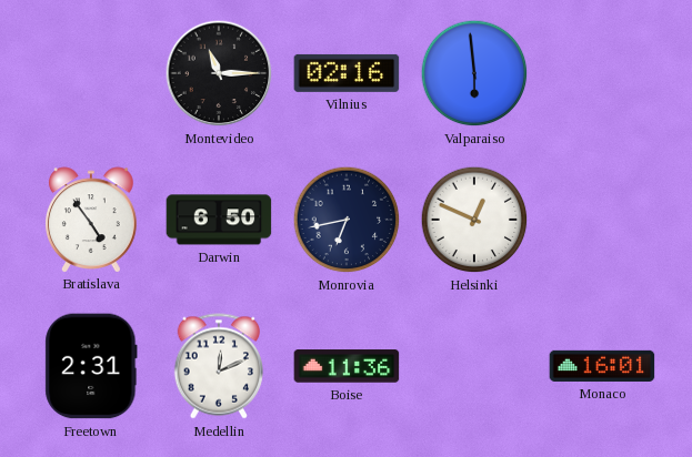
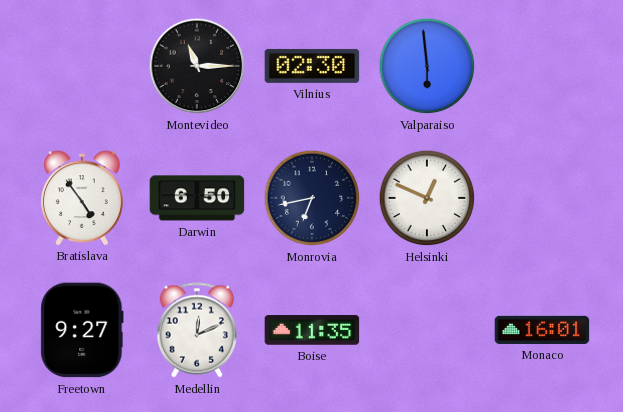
Vilnius: 02:16 -> 02:30
Freetown: 2:31 -> 9:27
Boise: 11:36 -> 11:35
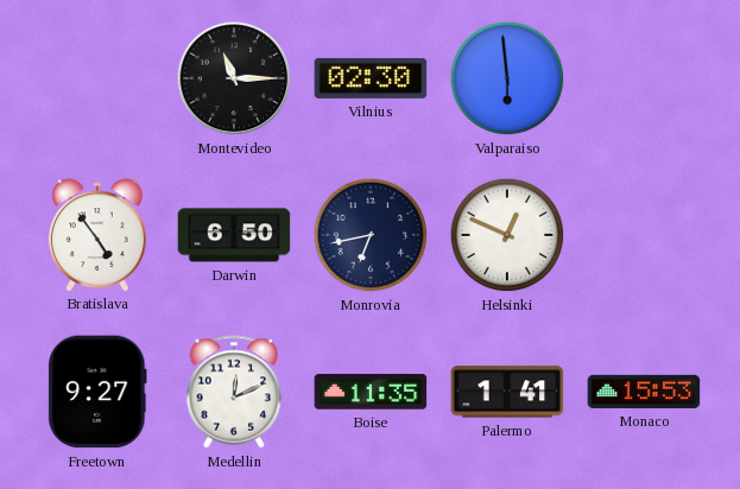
Palermo: none -> 1:41
Monaco: 16:01 -> 15:53
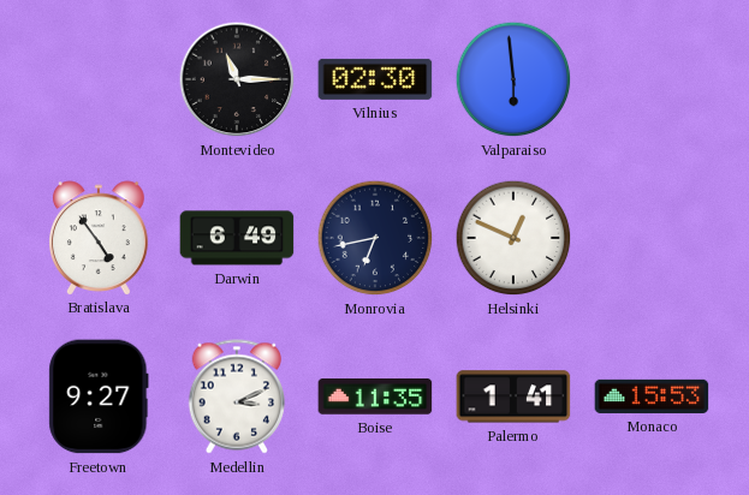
Darwin: 6:50 -> 6:49
Medellin: 12:11 -> 3:11
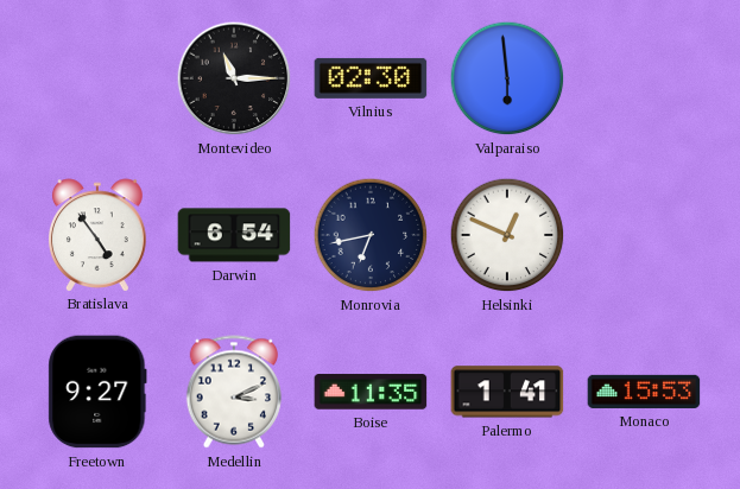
Darwin: 6:49 -> 6:54
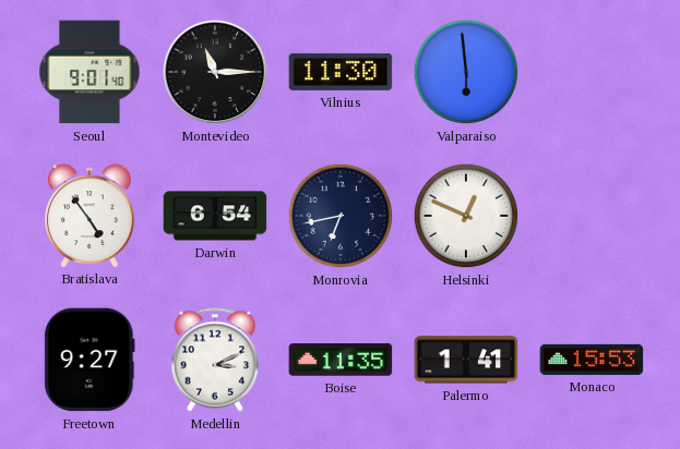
Seoul: none -> 9:01
Vilnius: 02:30 -> 11:30
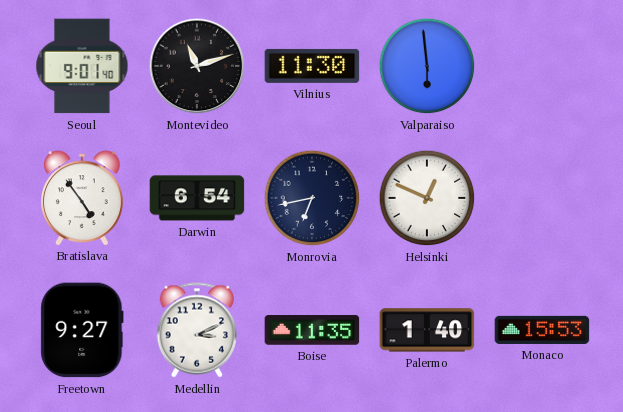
Montevideo: 11:15 -> 11:12
Palermo: 1:41 -> 1:40
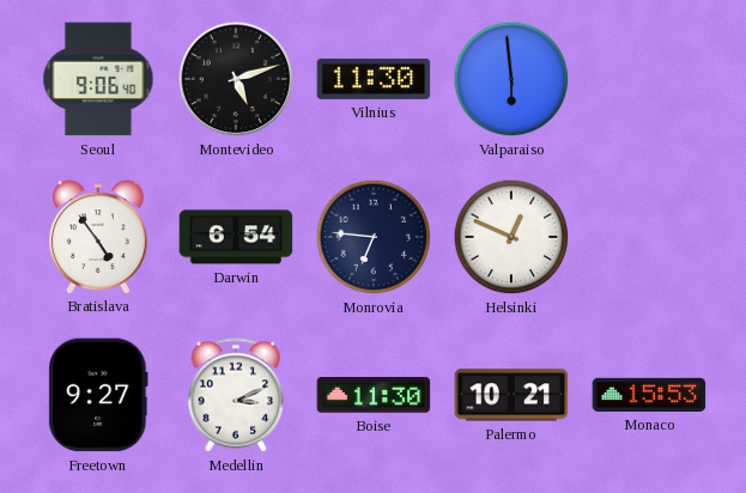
Seoul: 9:01 -> 9:06
Montevideo: 11:12 -> 5:12
Monrovia: 6:43 -> 6:46
Boise: 11:35 -> 11:30
Palermo: 1:40 -> 10:21
